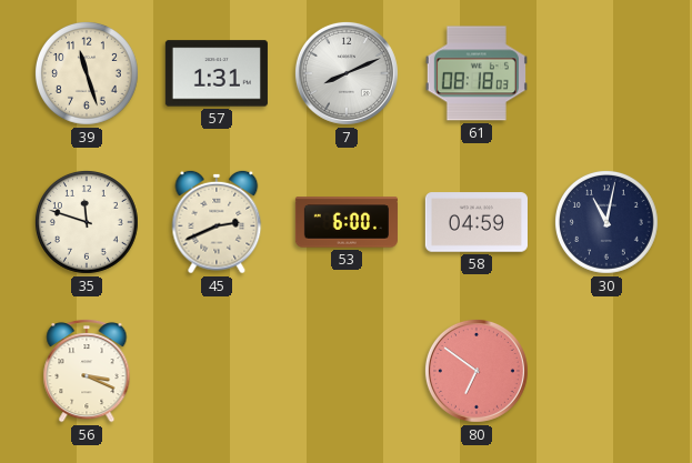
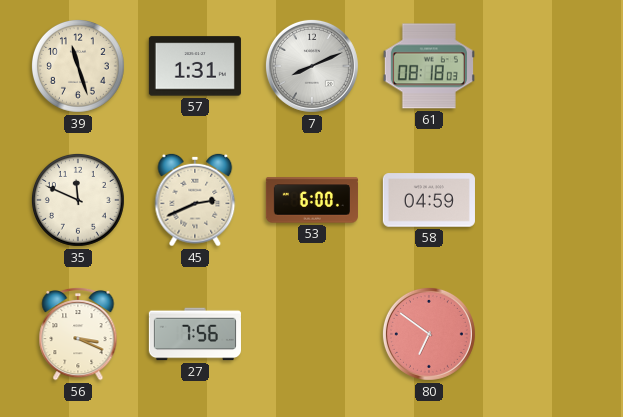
35: 11:48 -> 11:49
30: 11:02 -> none
27: none -> 7:56
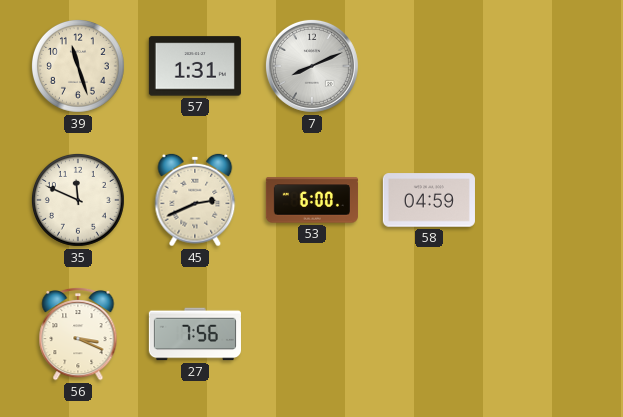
61: 08:18 -> none
80: 6:51 -> none
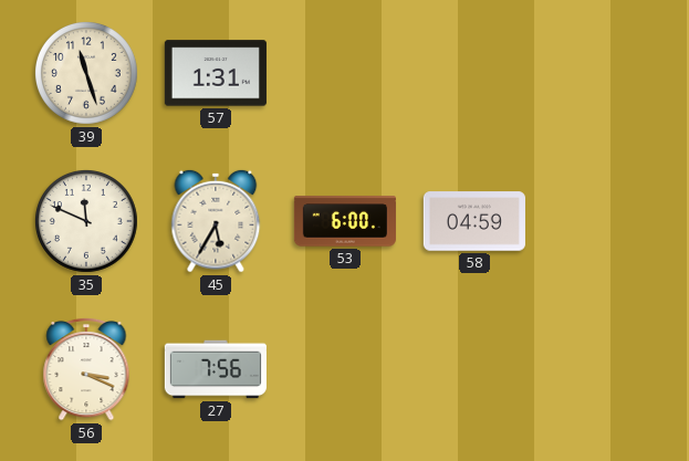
7: 8:11 -> none
45: 2:41 -> 5:35
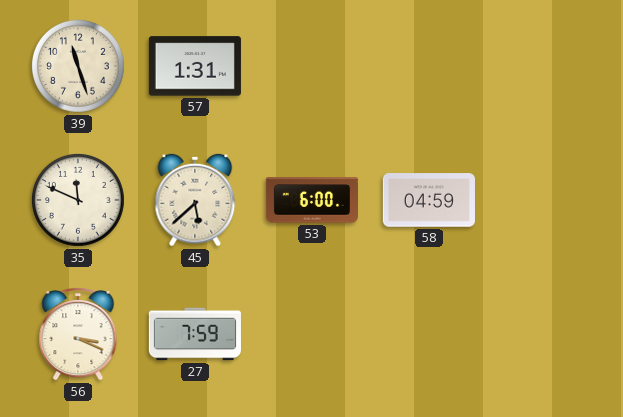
45: 5:35 -> 5:38
27: 7:56 -> 7:59
